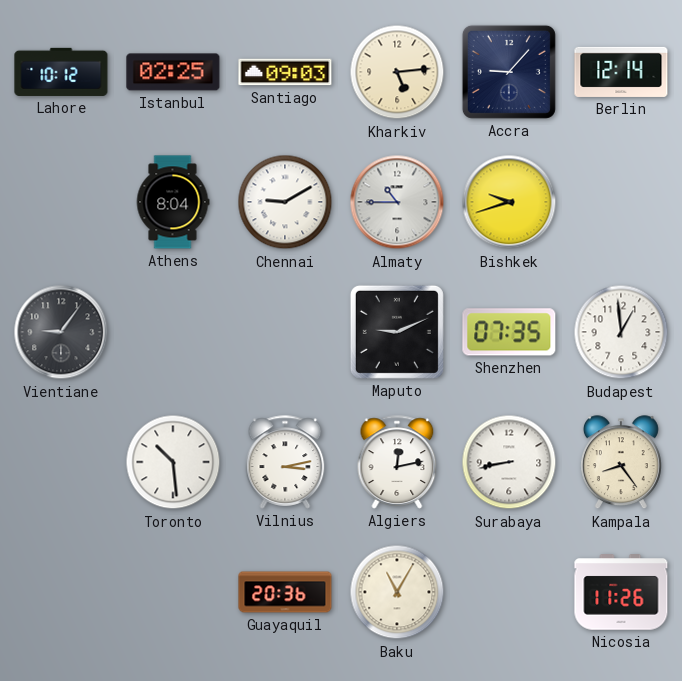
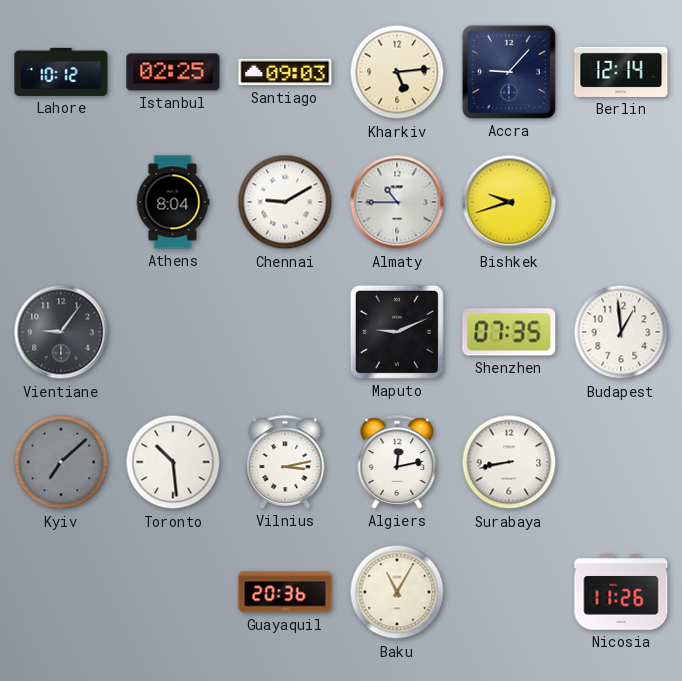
Kyiv: none -> 7:08
Kampala: 8:24 -> none
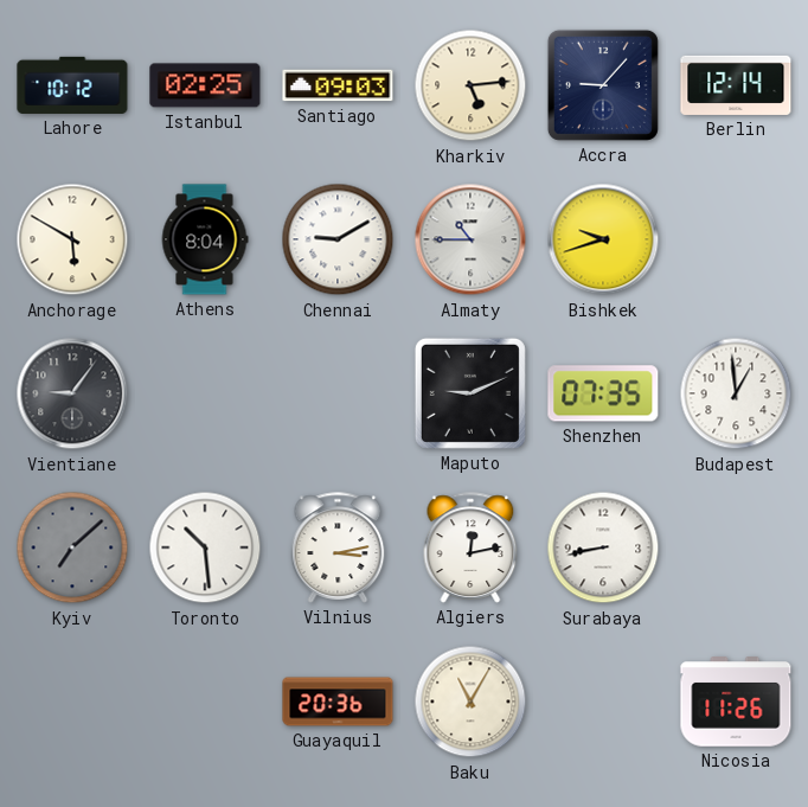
Anchorage: none -> 5:50
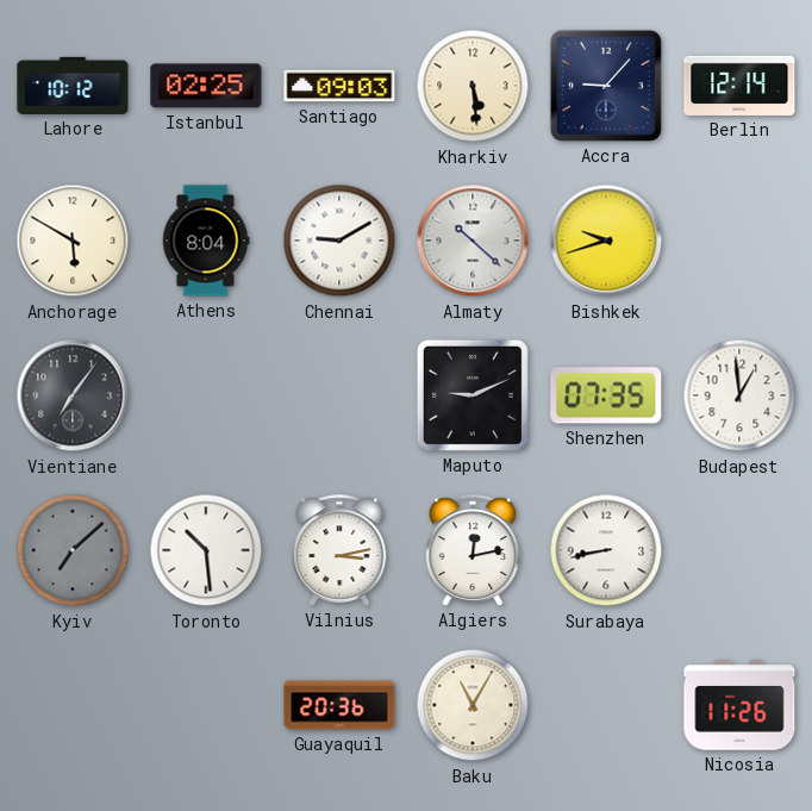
Kharkiv: 5:14 -> 5:29
Almaty: 10:45 -> 10:22
Vientiane: 9:06 -> 7:06
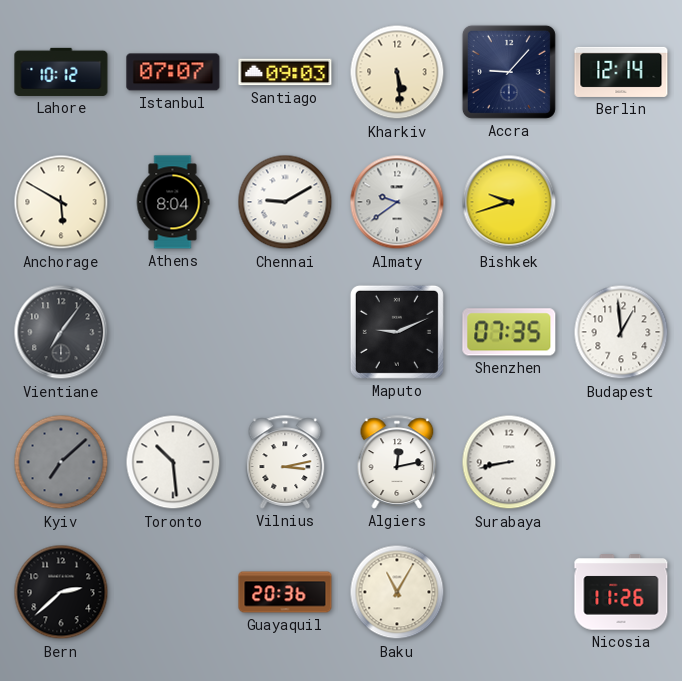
Istanbul: 02:25 -> 07:07
Almaty: 10:22 -> 9:39
Bern: none -> 2:38
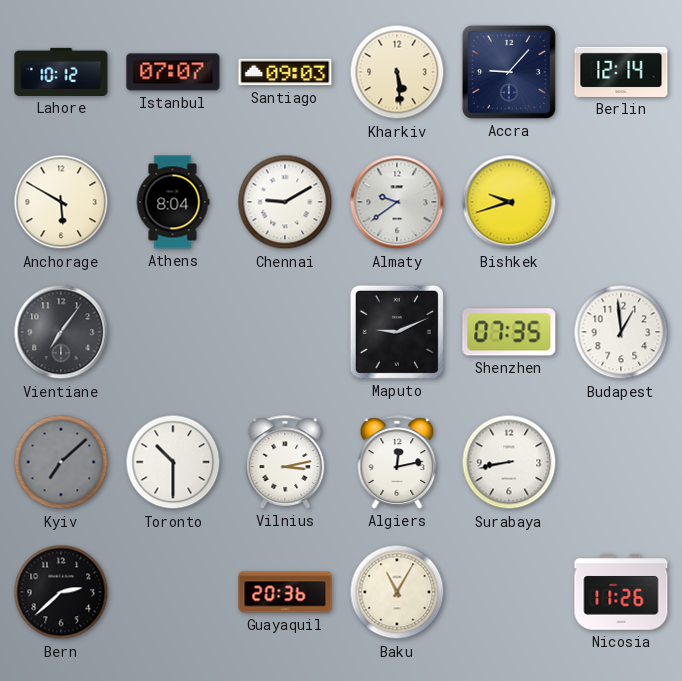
Toronto: 10:29 -> 10:30
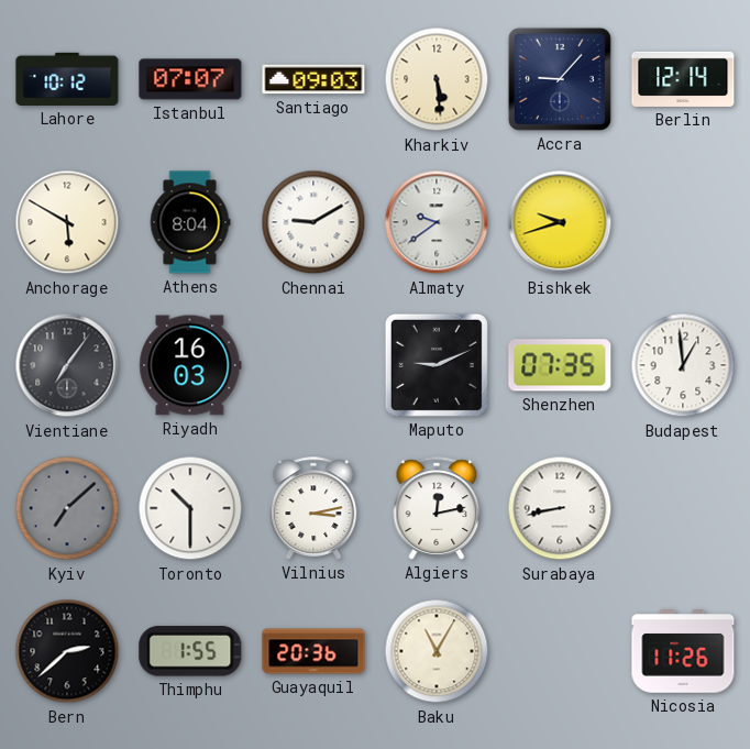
Riyadh: none -> 16:03
Thimphu: none -> 1:55
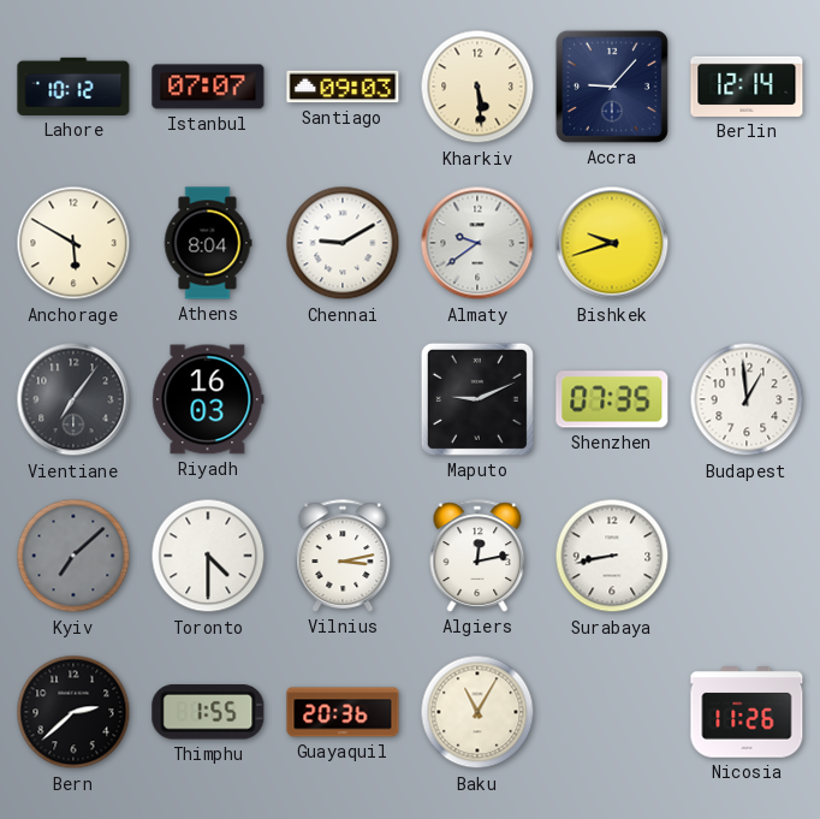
Toronto: 10:30 -> 4:30
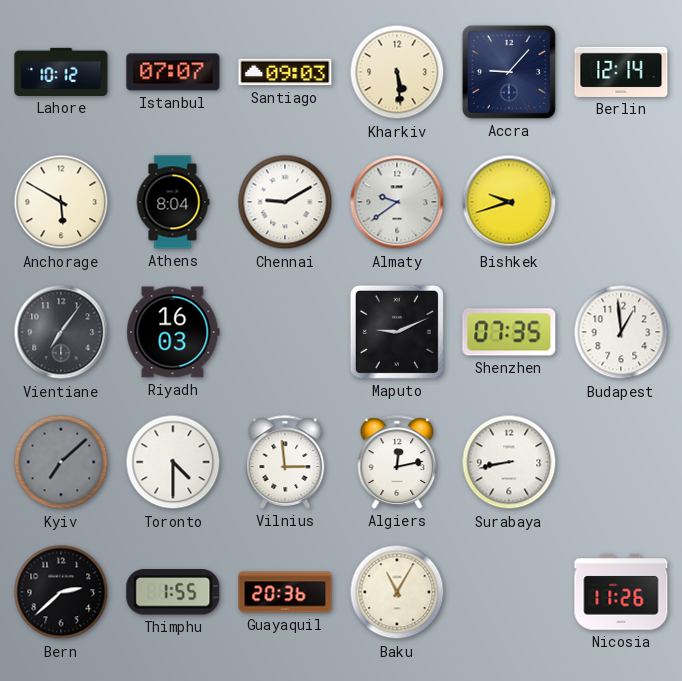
Vilnius: 3:13 -> 2:59
